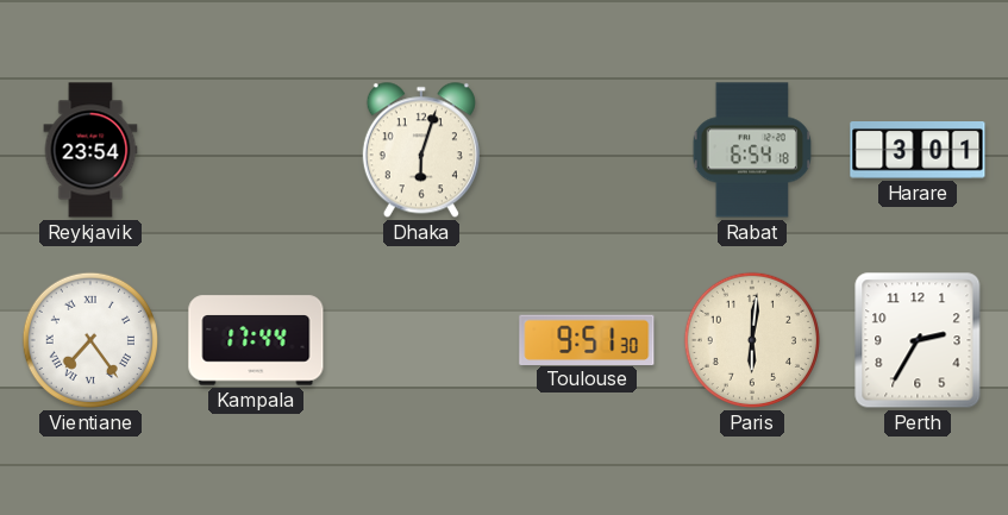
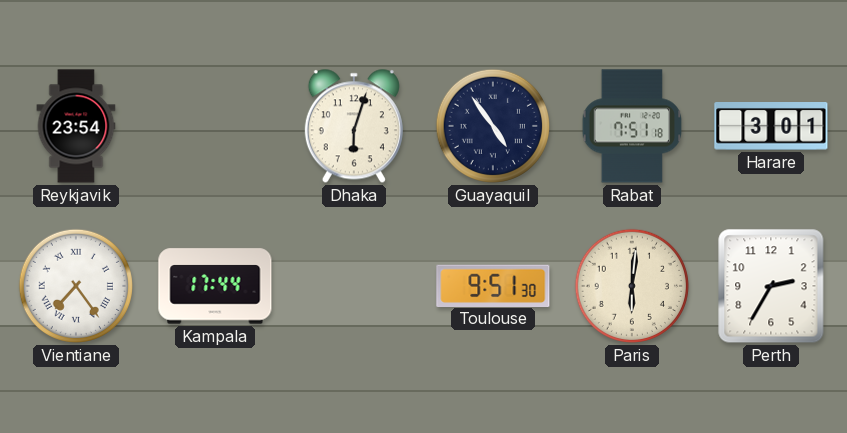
Guayaquil: none -> 4:54
Rabat: 6:54 -> 7:51
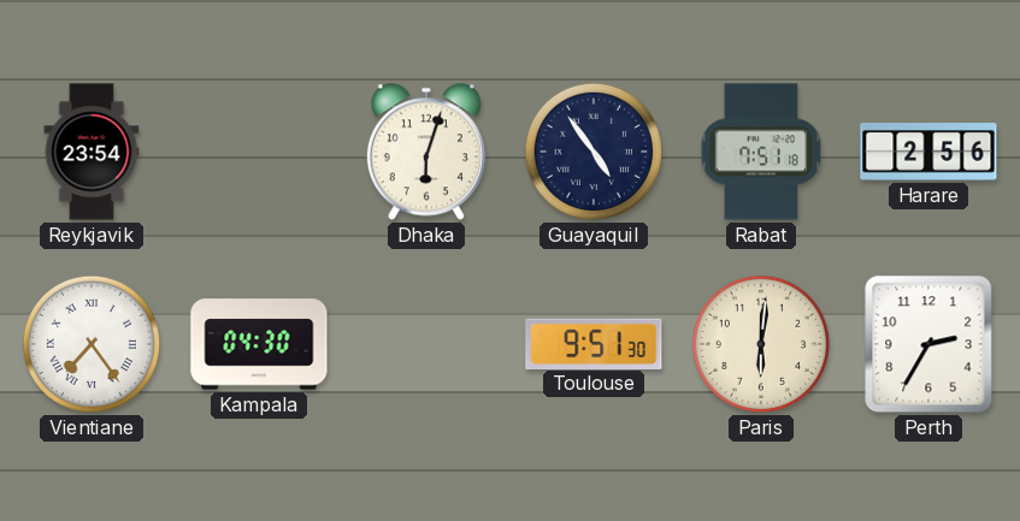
Harare: 3:01 -> 2:56
Kampala: 17:44 -> 04:30
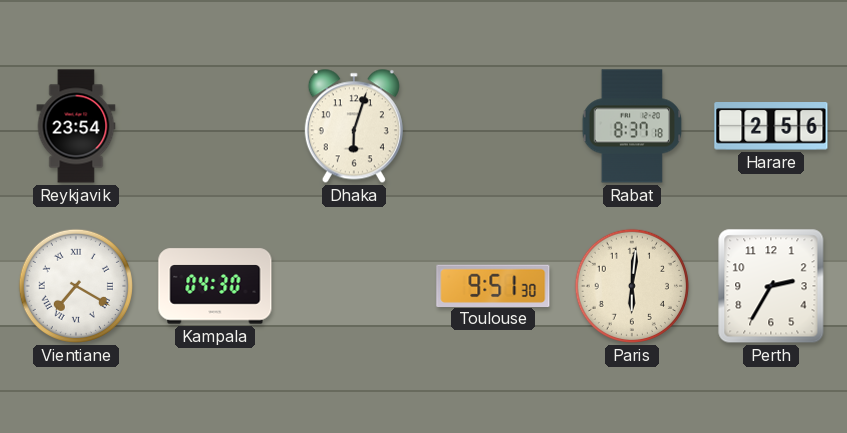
Guayaquil: 4:54 -> none
Rabat: 7:51 -> 8:37
Vientiane: 7:24 -> 7:20
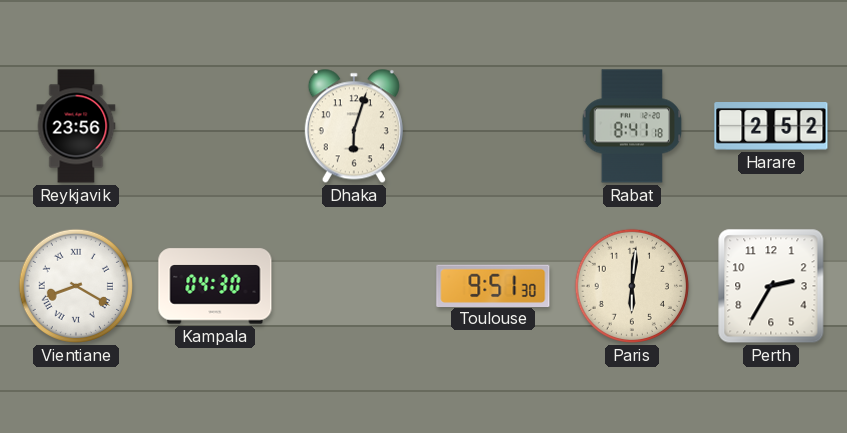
Reykjavik: 23:54 -> 23:56
Rabat: 8:37 -> 8:41
Harare: 2:56 -> 2:52
Vientiane: 7:20 -> 8:20
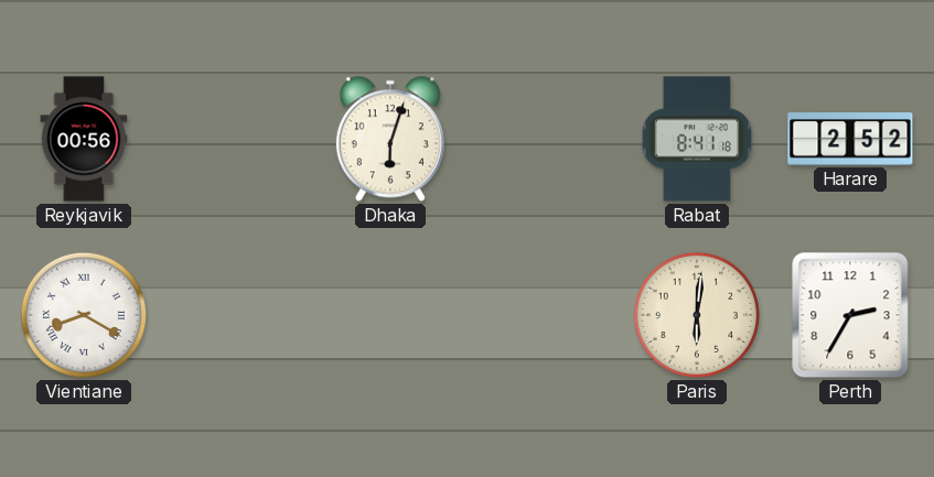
Reykjavik: 23:56 -> 00:56
Kampala: 04:30 -> none
Toulouse: 9:51 -> none
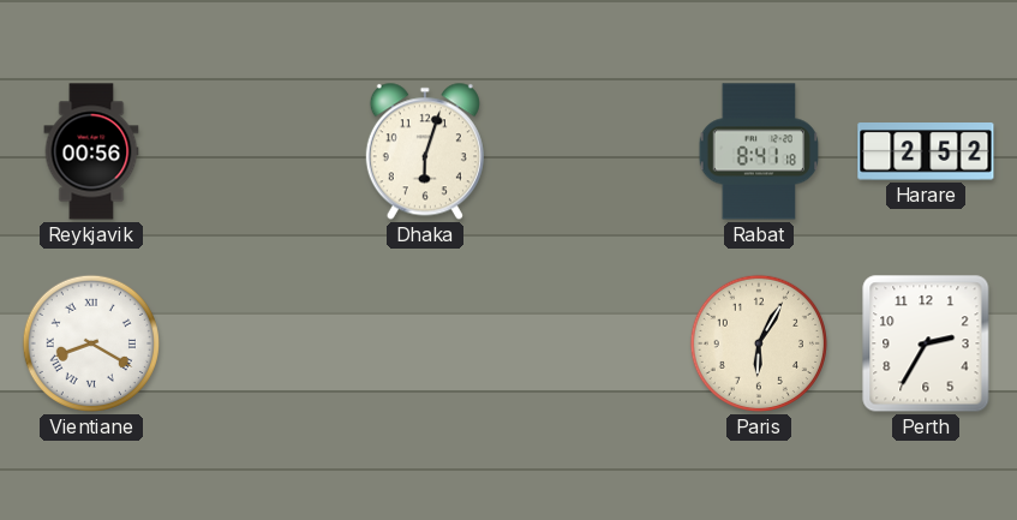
Paris: 6:01 -> 6:05
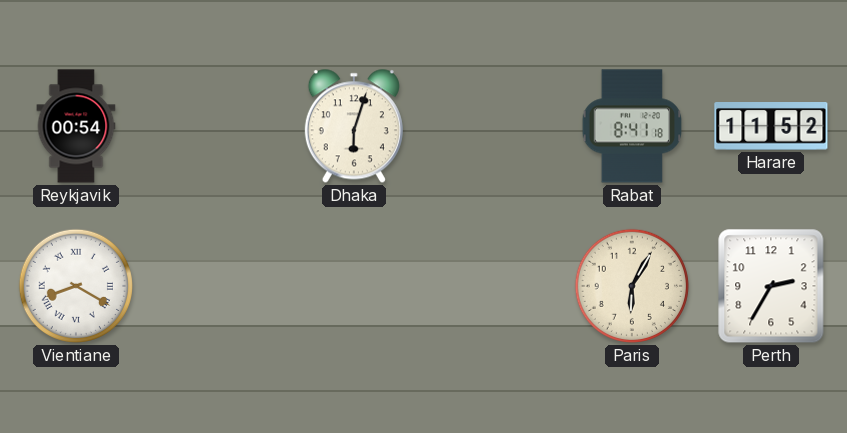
Reykjavik: 00:56 -> 00:54
Harare: 2:52 -> 11:52
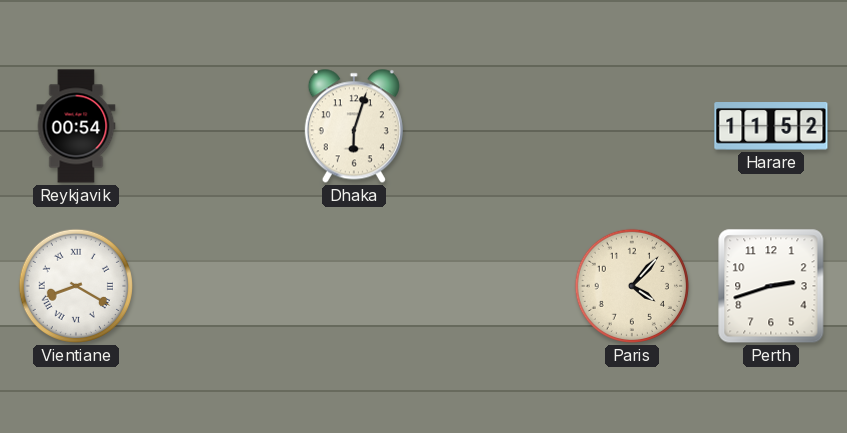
Rabat: 8:41 -> none
Paris: 6:05 -> 4:07
Perth: 2:35 -> 2:42
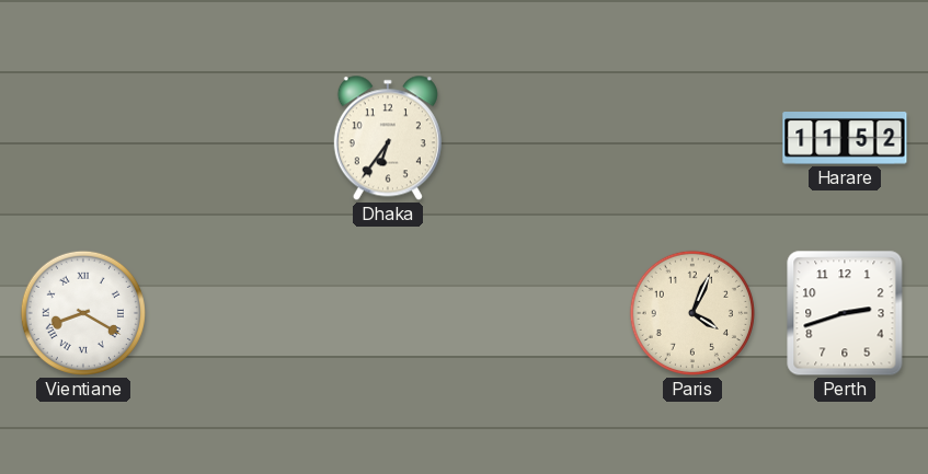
Reykjavik: 00:54 -> none
Dhaka: 6:03 -> 6:36
Paris: 4:07 -> 4:04
